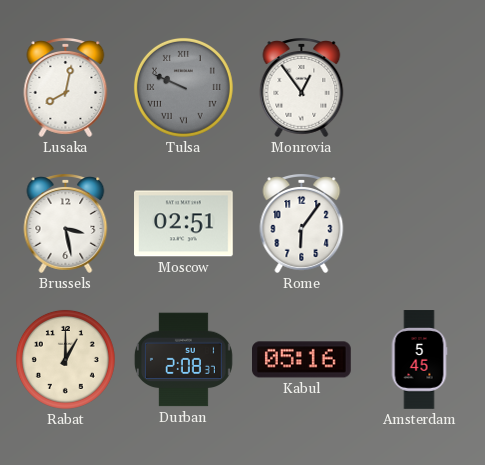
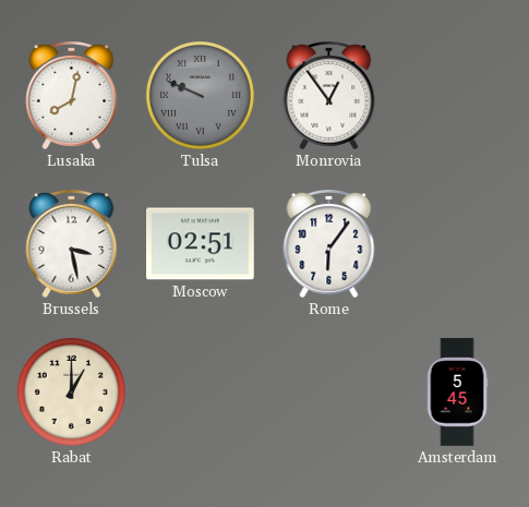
Durban: 2:08 -> none
Kabul: 05:16 -> none
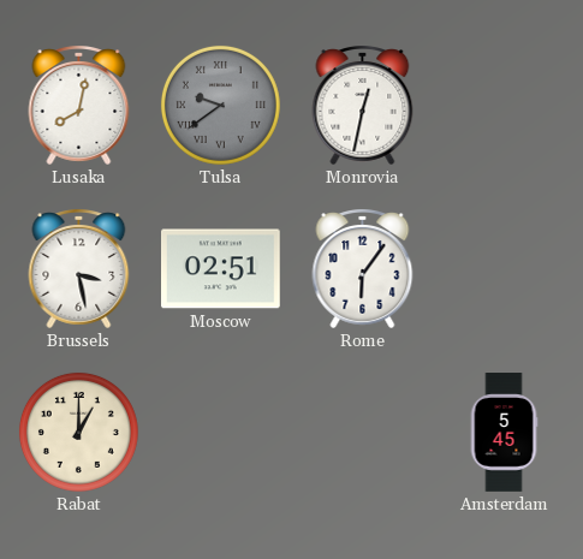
Tulsa: 9:49 -> 9:39
Monrovia: 12:54 -> 12:32
